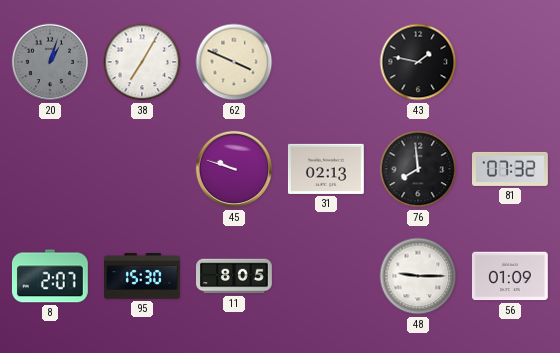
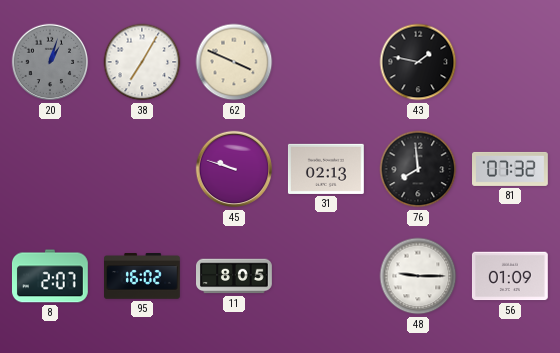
95: 15:30 -> 16:02
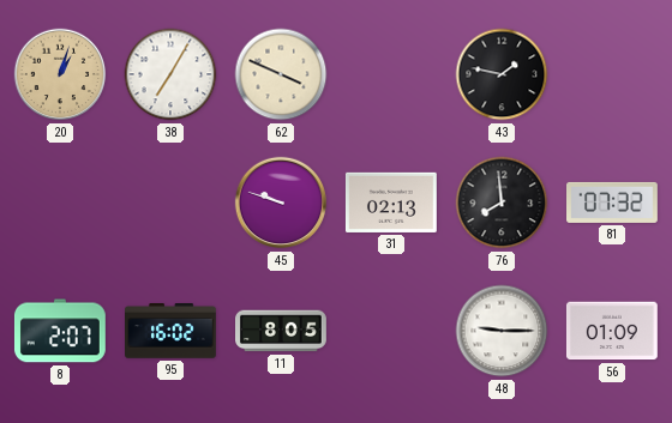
20 dial: grey -> champagne
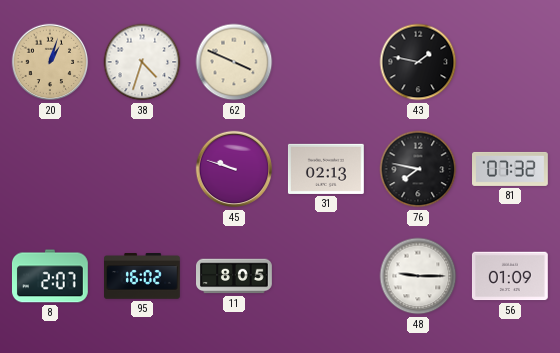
38: 7:05 -> 4:33
76: 7:59 -> 7:47
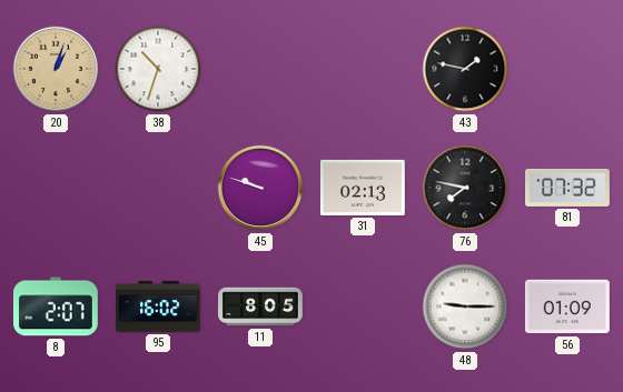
38: 4:33 -> 10:33
62: 3:49 -> none
